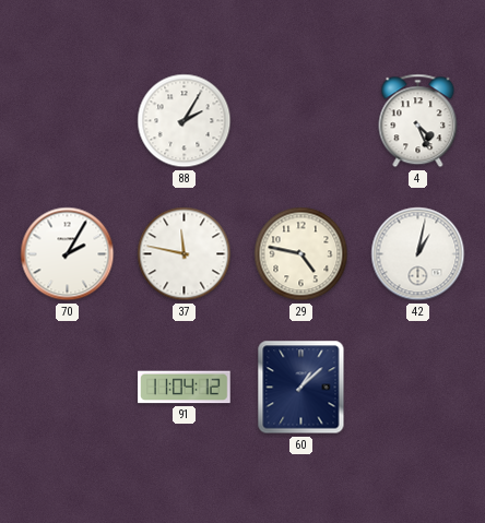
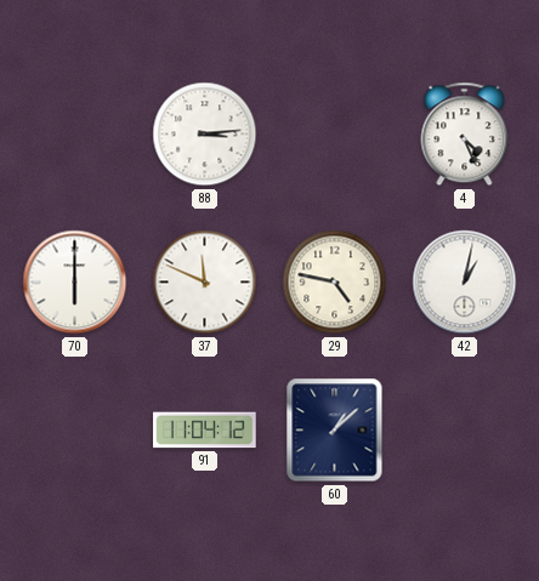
88: 2:05 -> 3:14
70: 2:05 -> 6:00
37: 11:47 -> 11:49
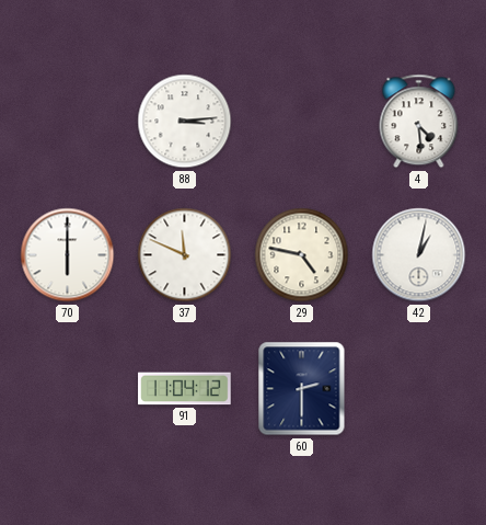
4: 4:26 -> 4:29
60: 1:08 -> 2:30
